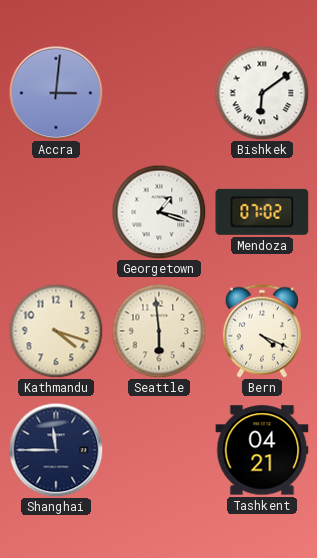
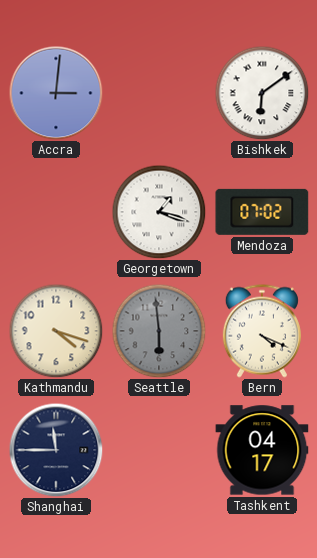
Seattle dial: cream -> grey
Tashkent: 04:21 -> 04:17
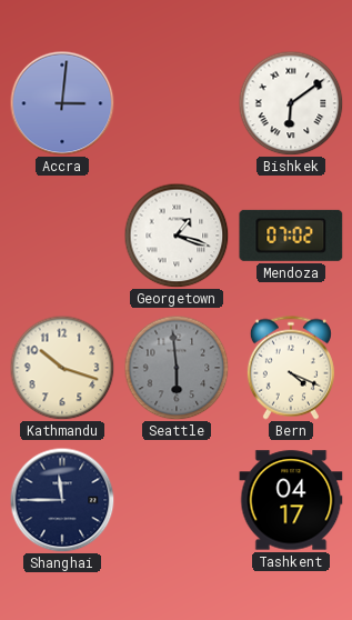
Kathmandu: 4:18 -> 10:18
